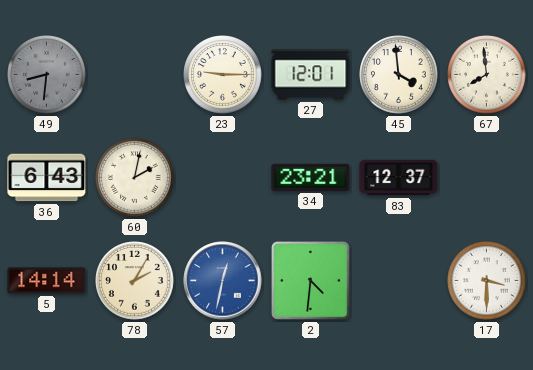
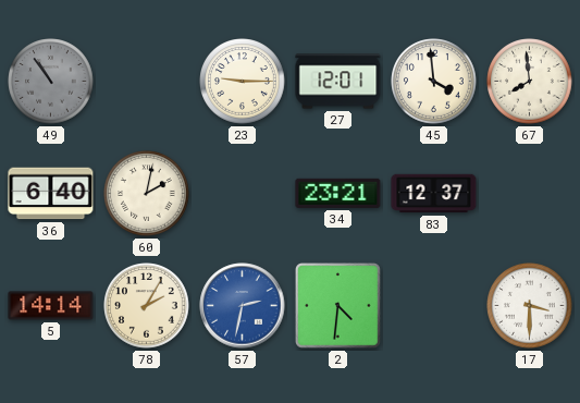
49: 8:31 -> 10:54
36: 6:43 -> 6:40
57: 12:32 -> 2:32
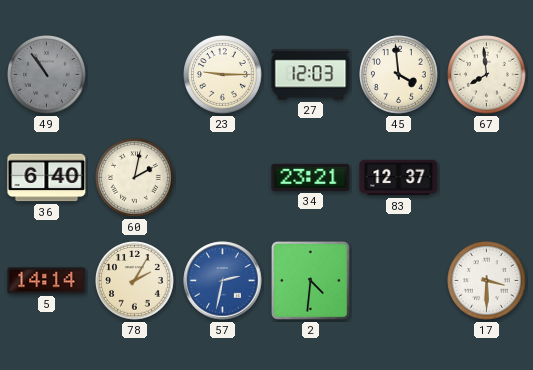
27: 12:01 -> 12:03
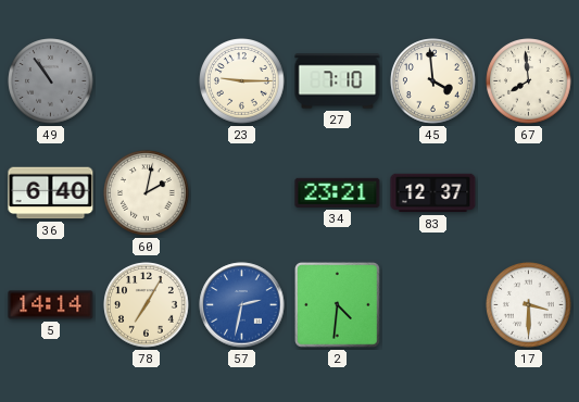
27: 12:03 -> 7:10
78: 2:05 -> 7:05
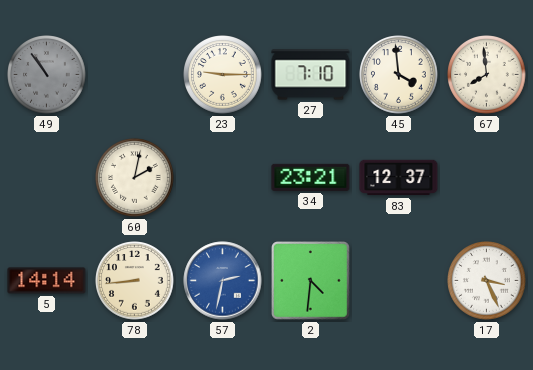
36: 6:40 -> none
78: 7:05 -> 8:44
17: 3:30 -> 3:26
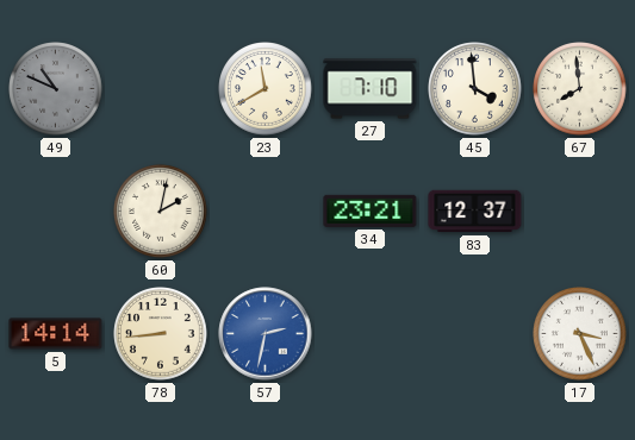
49: 10:54 -> 10:49
23: 9:15 -> 11:40
2: 4:31 -> none
